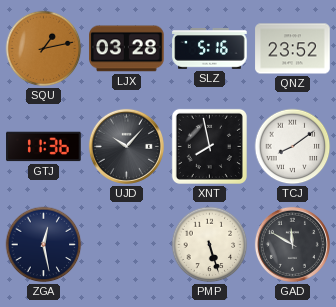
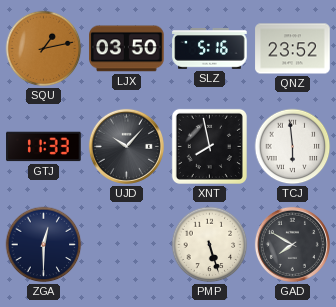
LJX: 03:28 -> 03:50
GTJ: 11:36 -> 11:33
TCJ: 8:09 -> 5:59
ZGA: 12:28 -> 12:30
GAD: 11:50 -> 7:50
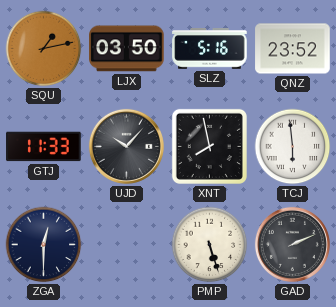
GAD: 7:50 -> 2:11
